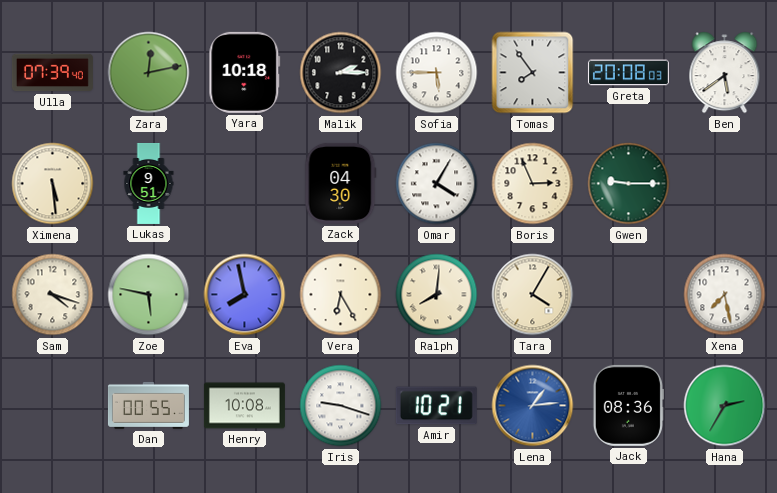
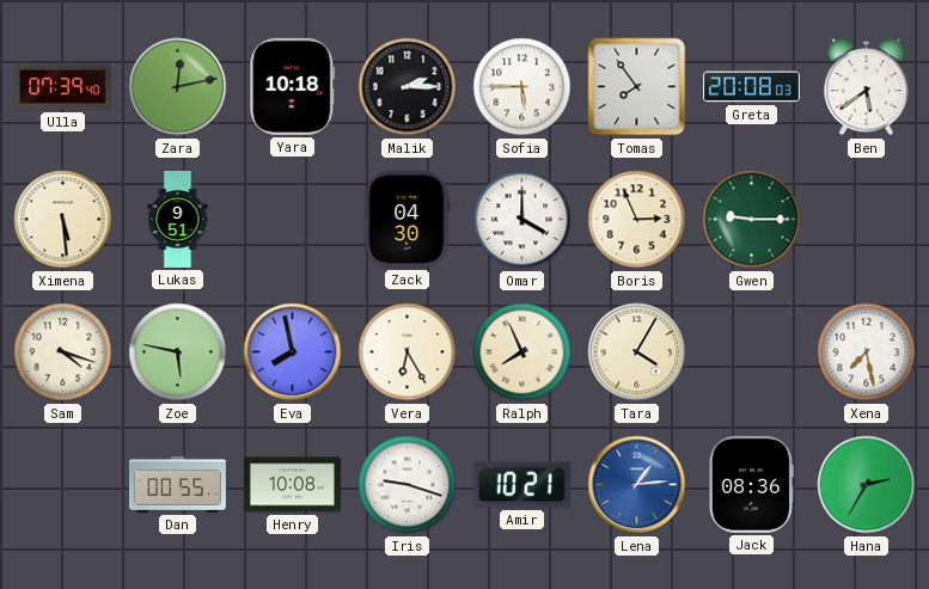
Omar: 4:05 -> 4:00
Ralph: 8:01 -> 7:56
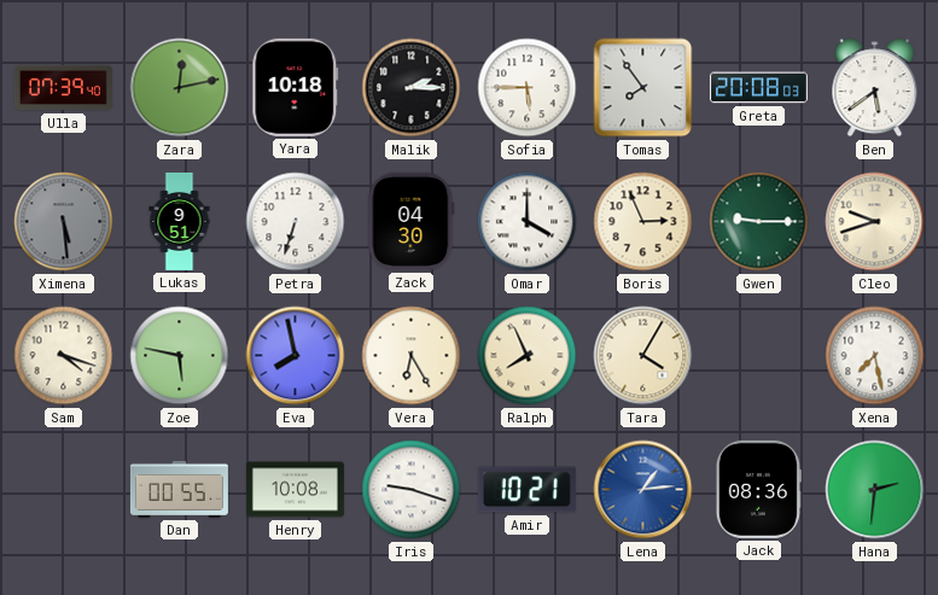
Ximena dial: cream -> grey
Petra: none -> 6:33
Cleo: none -> 9:42
Hana: 2:35 -> 2:31
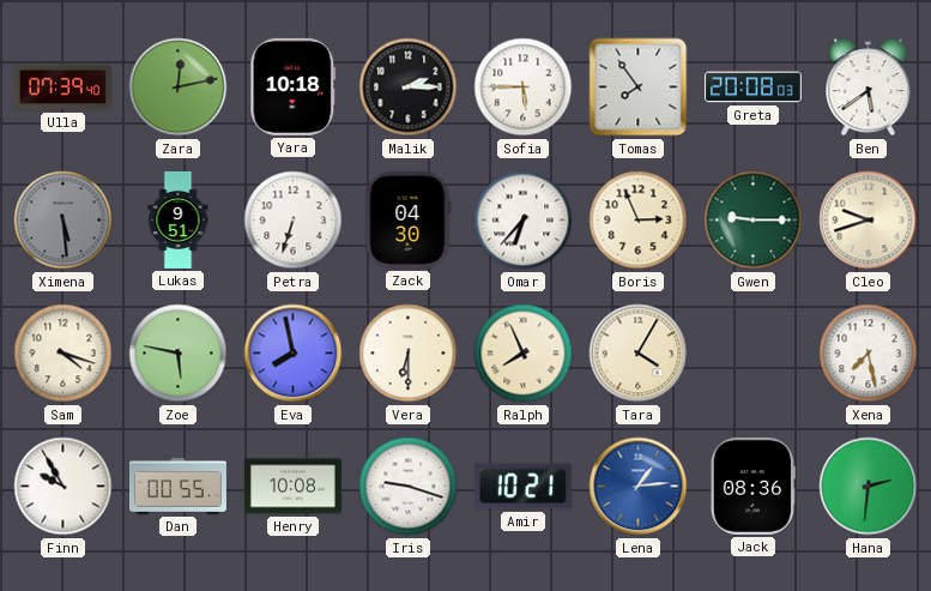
Omar: 4:00 -> 6:37
Vera: 6:25 -> 6:30
Finn: none -> 9:55
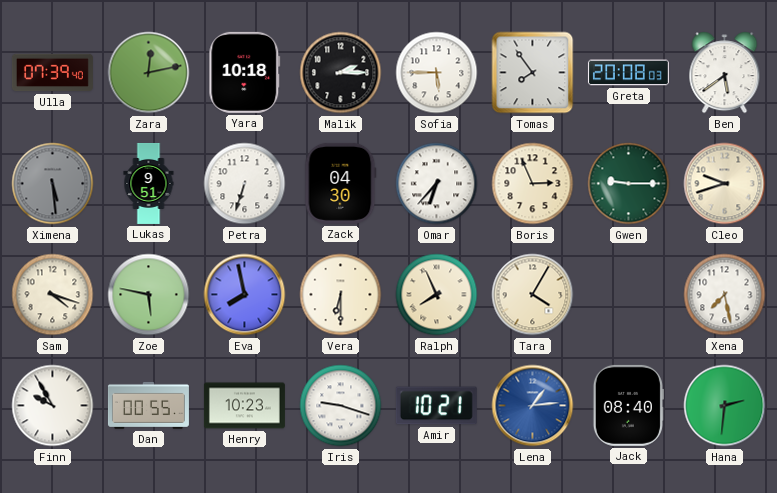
Henry: 10:08 -> 10:23
Jack: 08:36 -> 08:40
